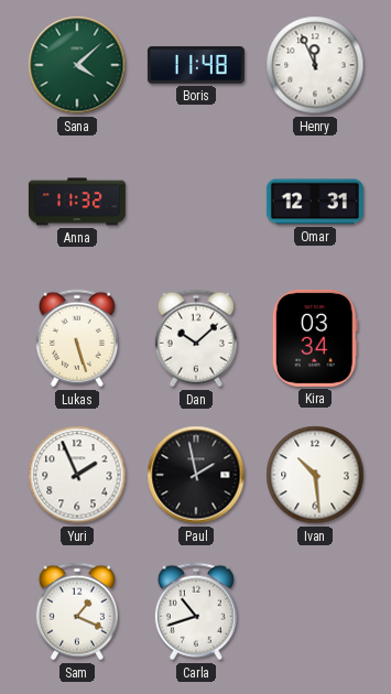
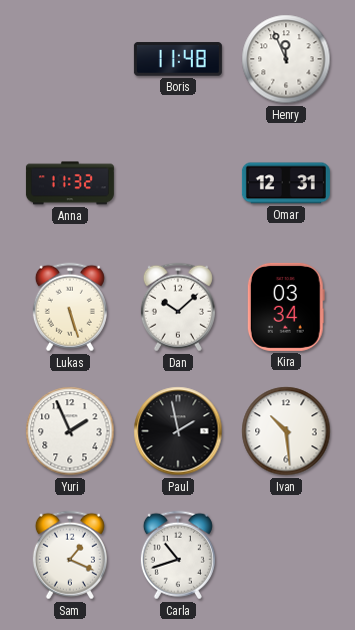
Sana: 4:08 -> none
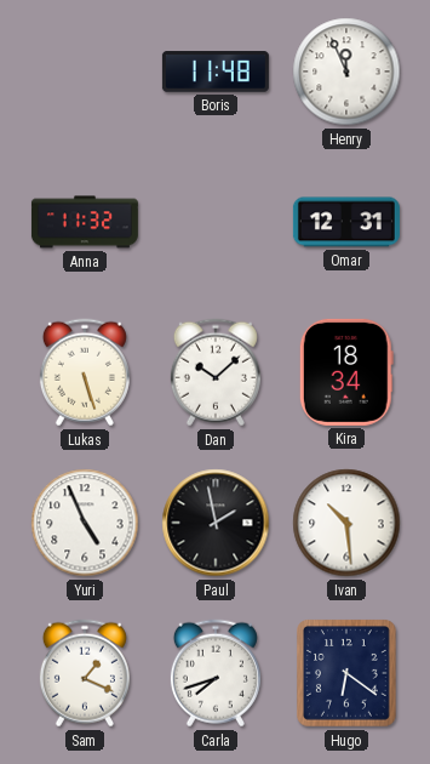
Kira: 03:34 -> 18:34
Yuri: 1:56 -> 4:56
Carla: 10:42 -> 7:42
Hugo: none -> 6:21
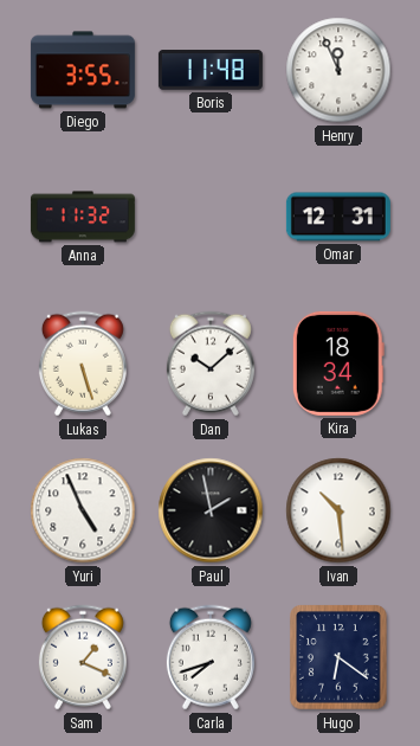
Diego: none -> 3:55
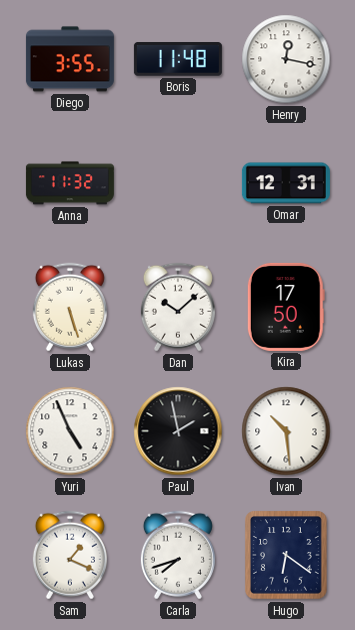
Henry: 11:56 -> 12:17
Kira: 18:34 -> 17:50
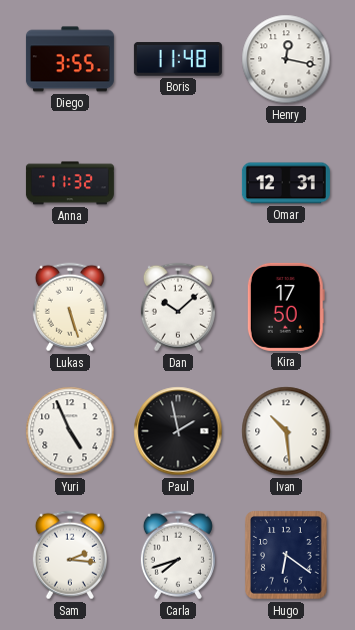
Sam: 1:19 -> 2:16
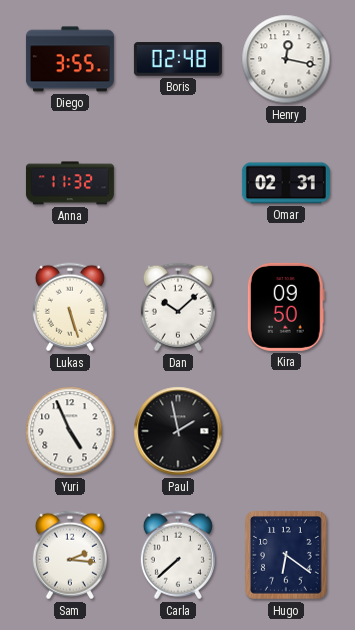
Boris: 11:48 -> 02:48
Omar: 12:31 -> 02:31
Kira: 17:50 -> 09:50
Ivan: 10:29 -> none
Carla: 7:42 -> 7:38
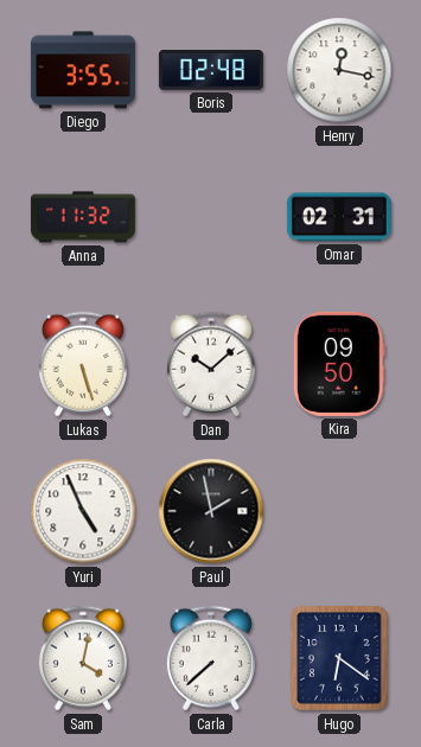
Sam: 2:16 -> 4:02
